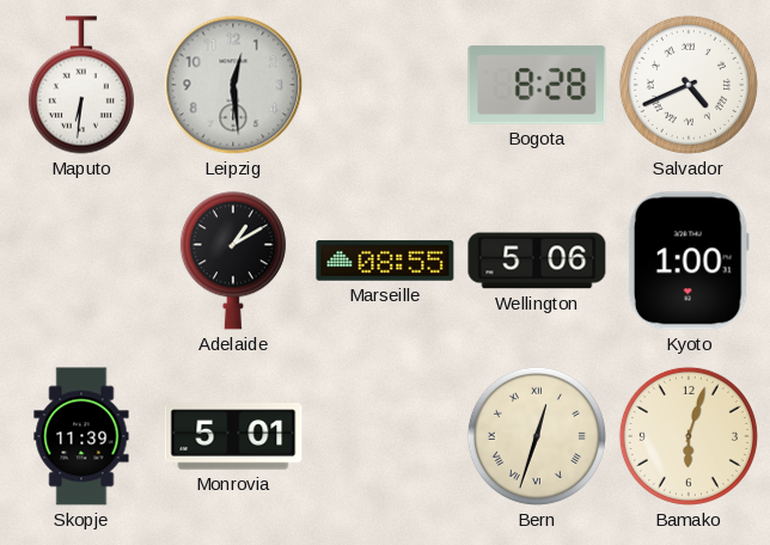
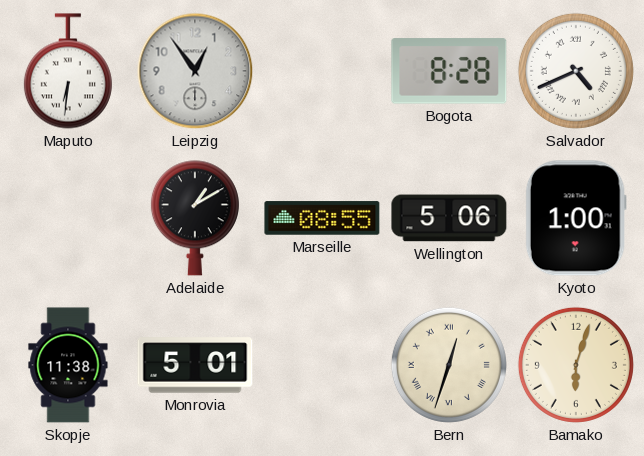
Leipzig: 12:29 -> 12:54
Skopje: 11:39 -> 11:38
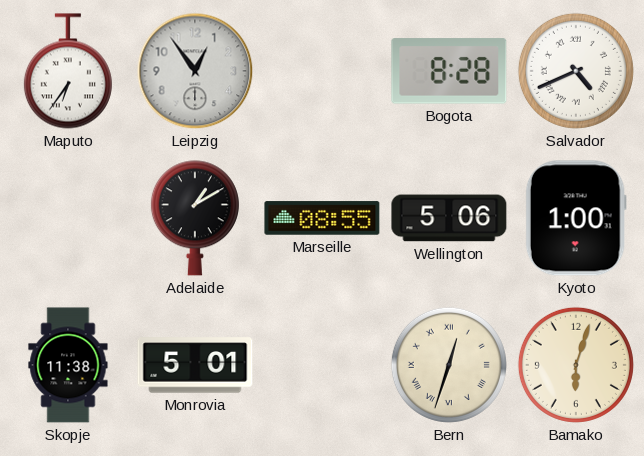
Maputo: 6:31 -> 6:36
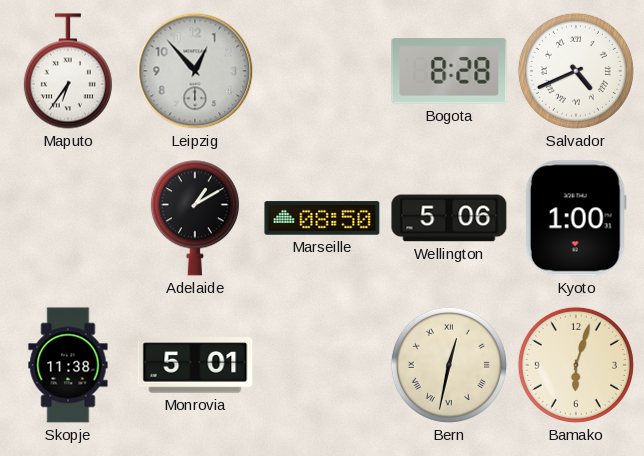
Leipzig: 12:54 -> 12:53
Marseille: 08:55 -> 08:50
Bern: 12:33 -> 12:32
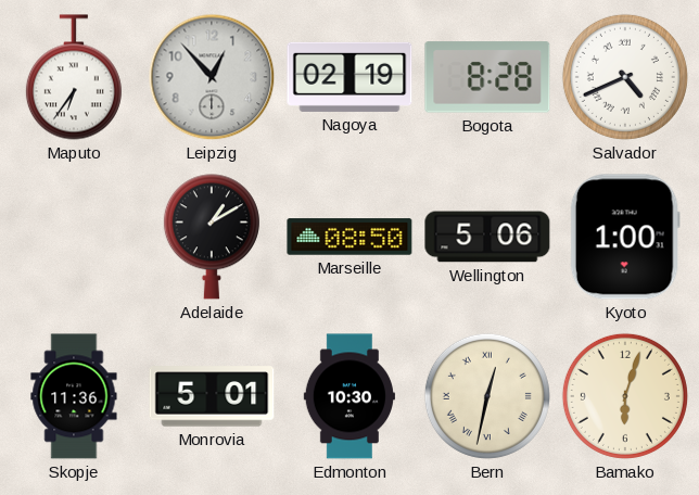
Nagoya: none -> 02:19
Skopje: 11:38 -> 11:36
Edmonton: none -> 10:30
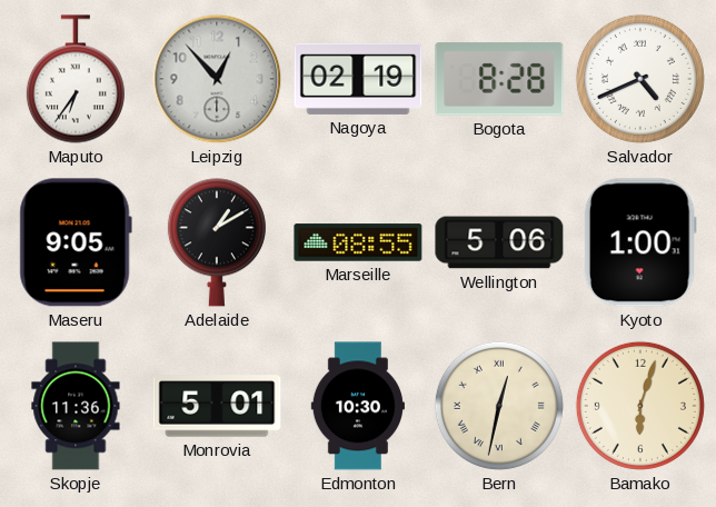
Maseru: none -> 9:05
Marseille: 08:50 -> 08:55
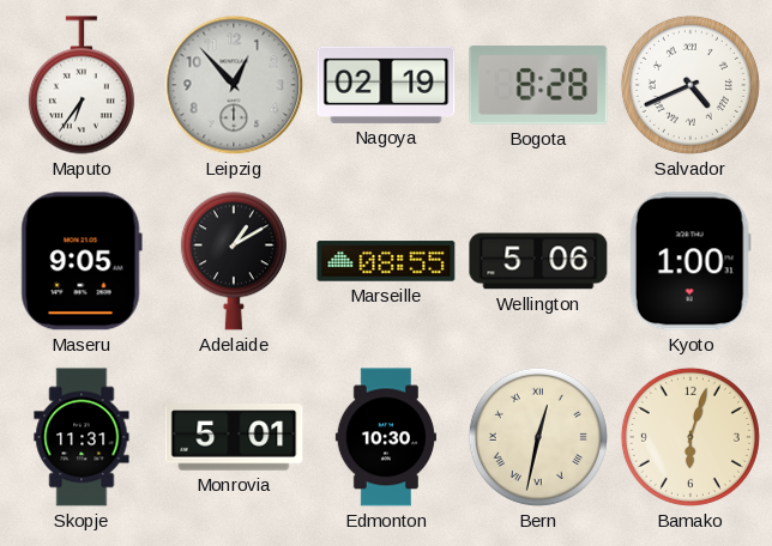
Skopje: 11:36 -> 11:31
